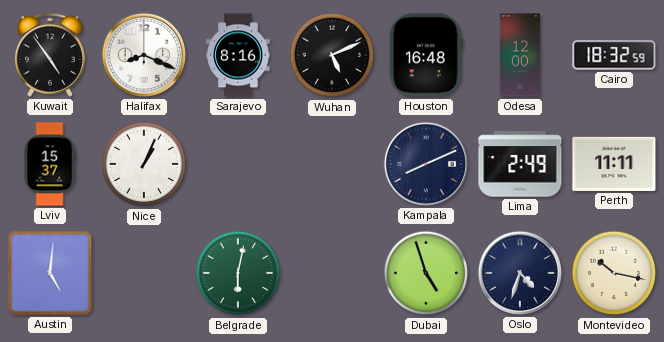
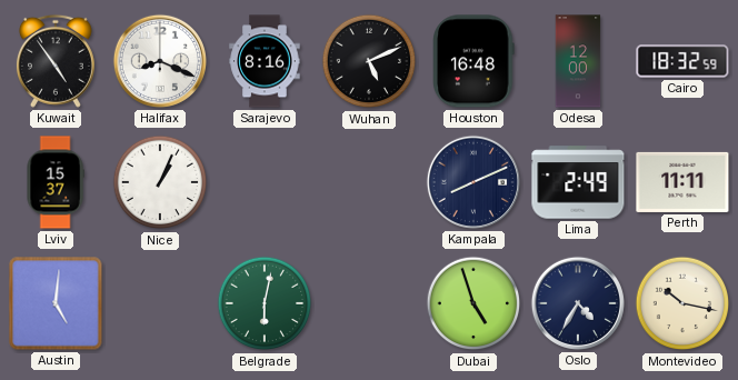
Oslo: 4:33 -> 4:35
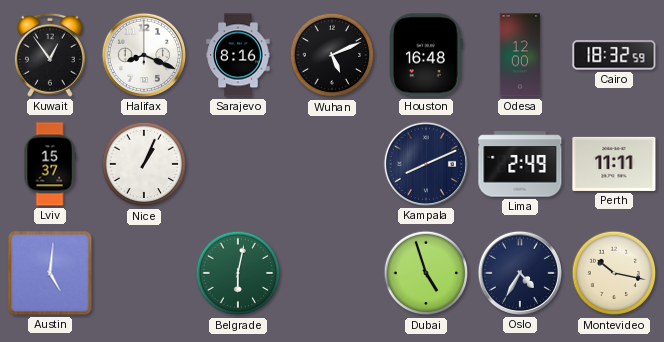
Kuwait: 4:54 -> 12:54
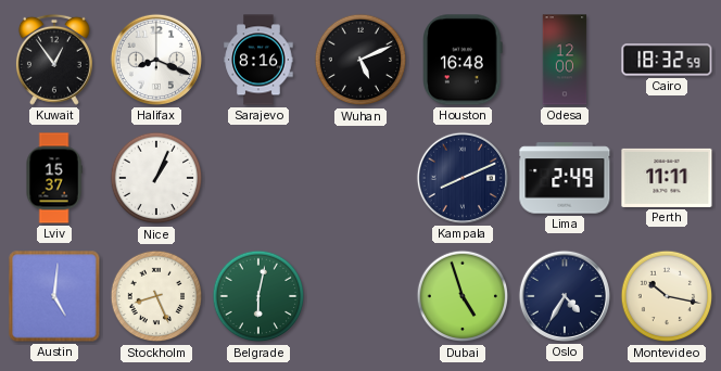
Stockholm: none -> 8:26
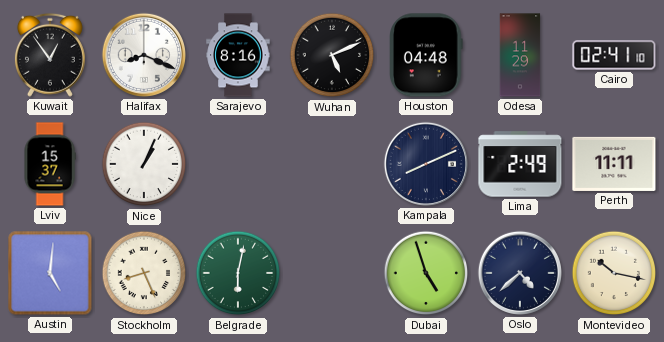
Houston: 16:48 -> 04:48
Odesa: 12:00 -> 11:29
Cairo: 18:32 -> 02:41
Oslo: 4:35 -> 4:38
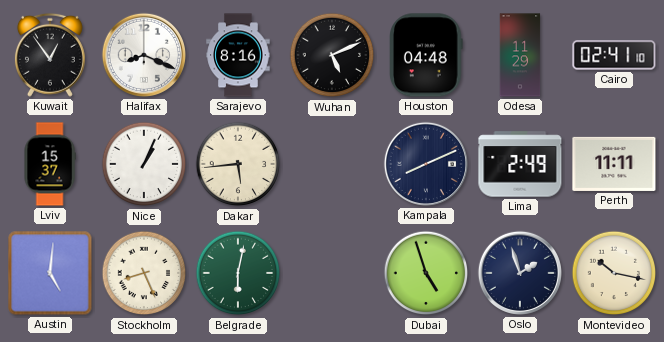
Dakar: none -> 5:44
Oslo: 4:38 -> 1:57
